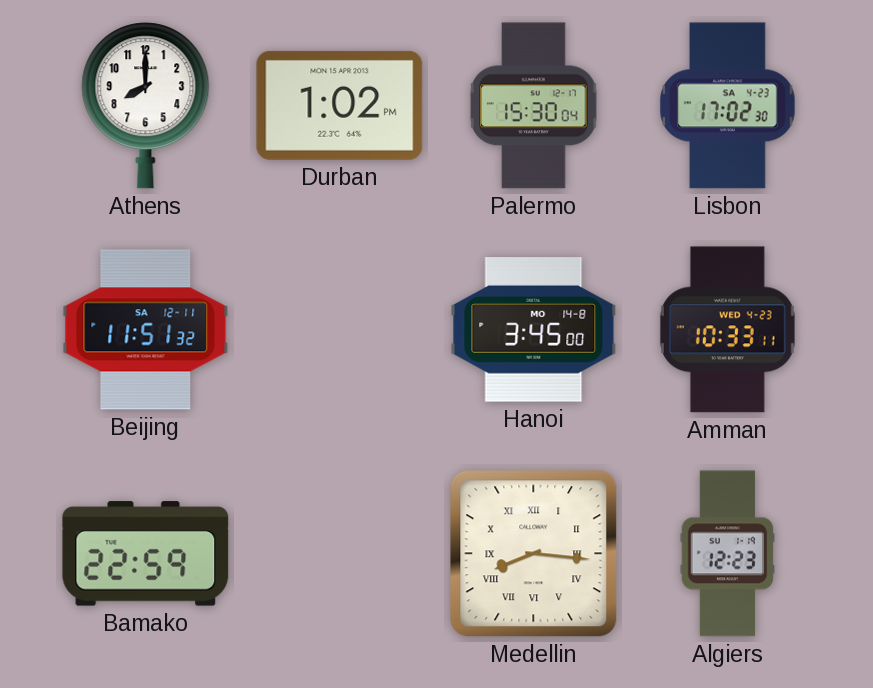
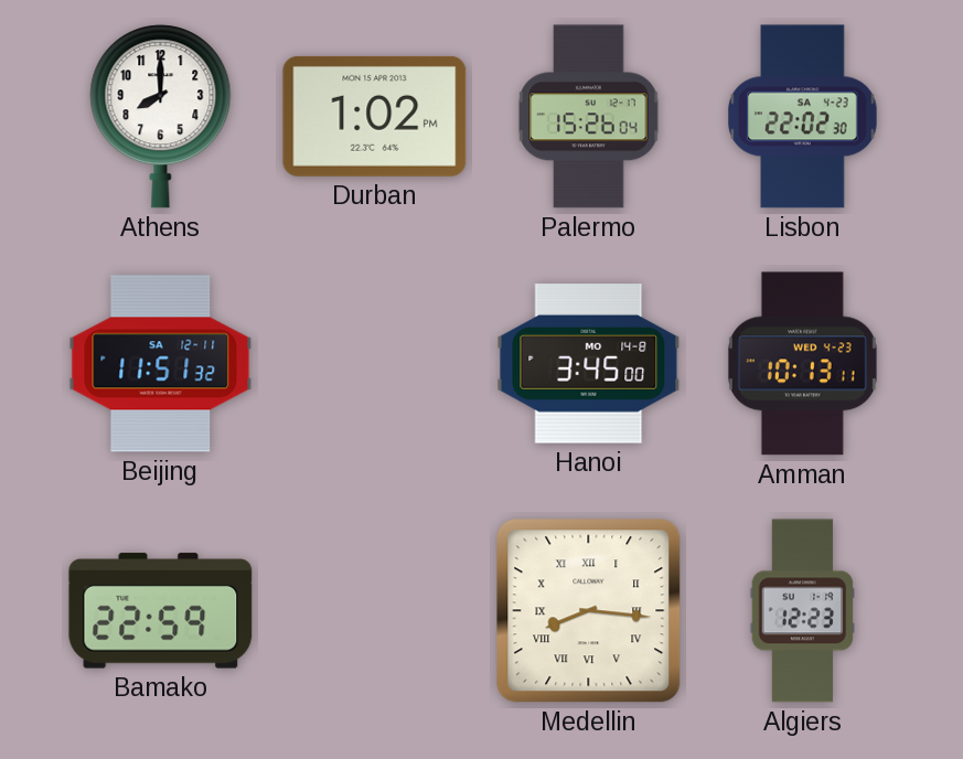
Palermo: 15:30 -> 15:26
Lisbon: 17:02 -> 22:02
Amman: 10:33 -> 10:13
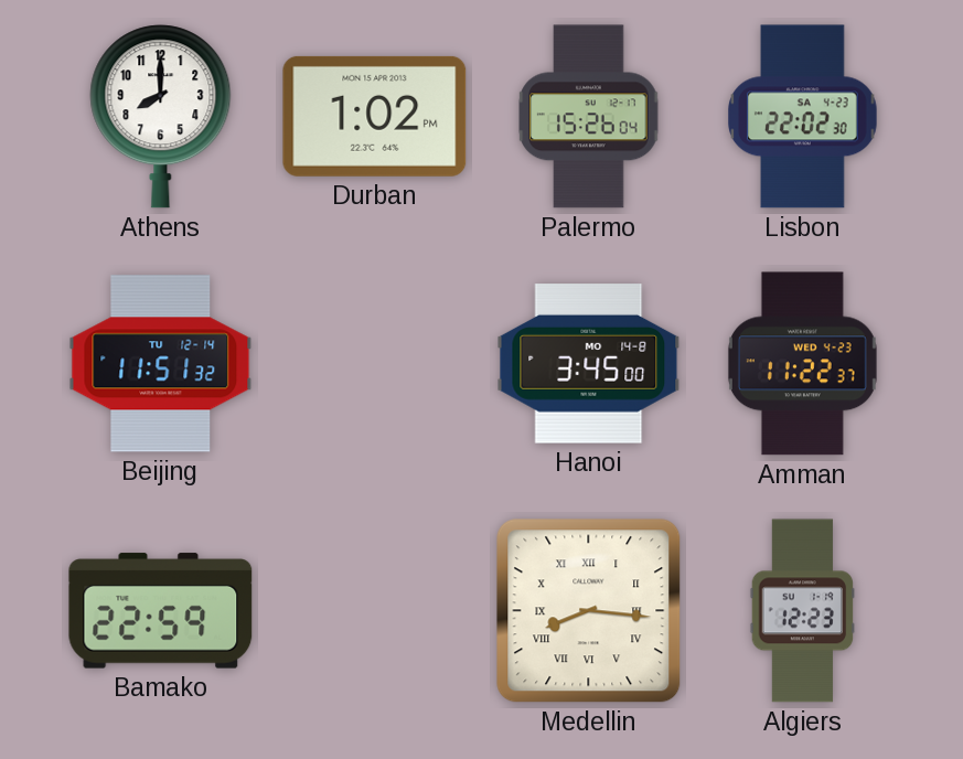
Beijing date: SA 12-11 -> TU 12-14
Amman: 10:13 -> 11:22
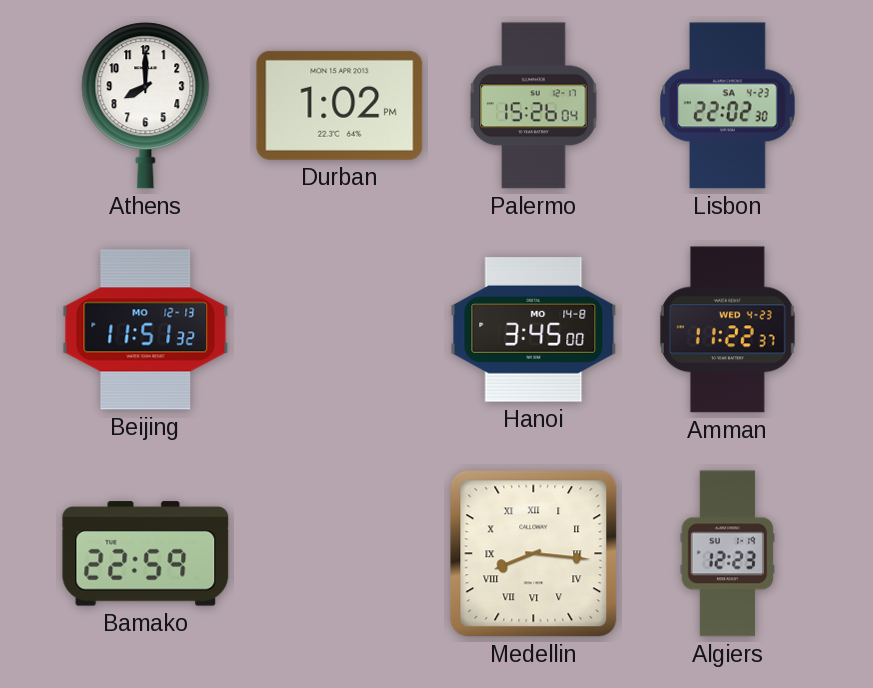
Beijing date: TU 12-14 -> MO 12-13
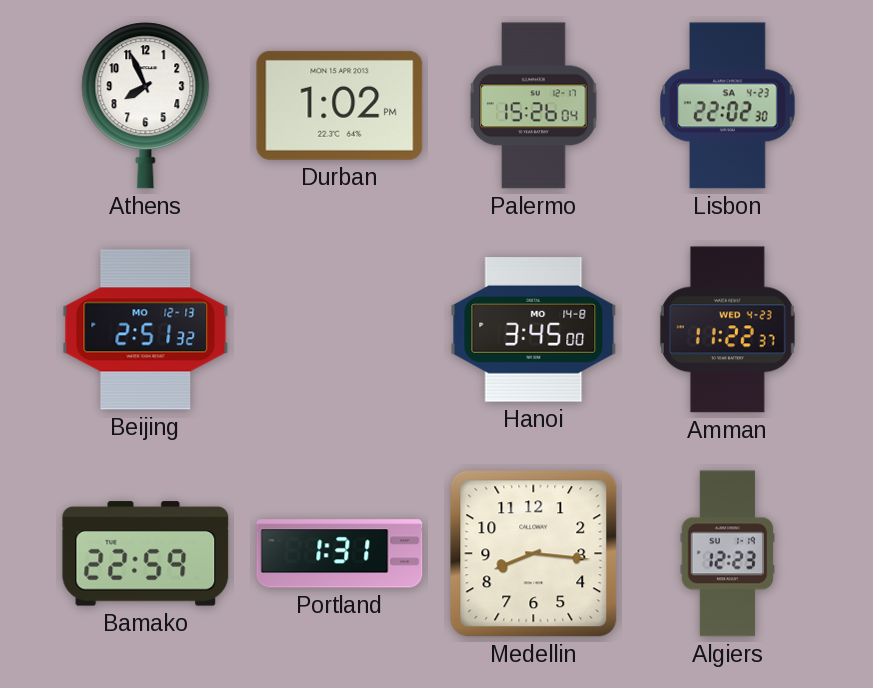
Athens: 8:00 -> 7:56
Beijing: 11:51 -> 2:51
Portland: none -> 1:31
Medellin numerals: Roman -> Arabic
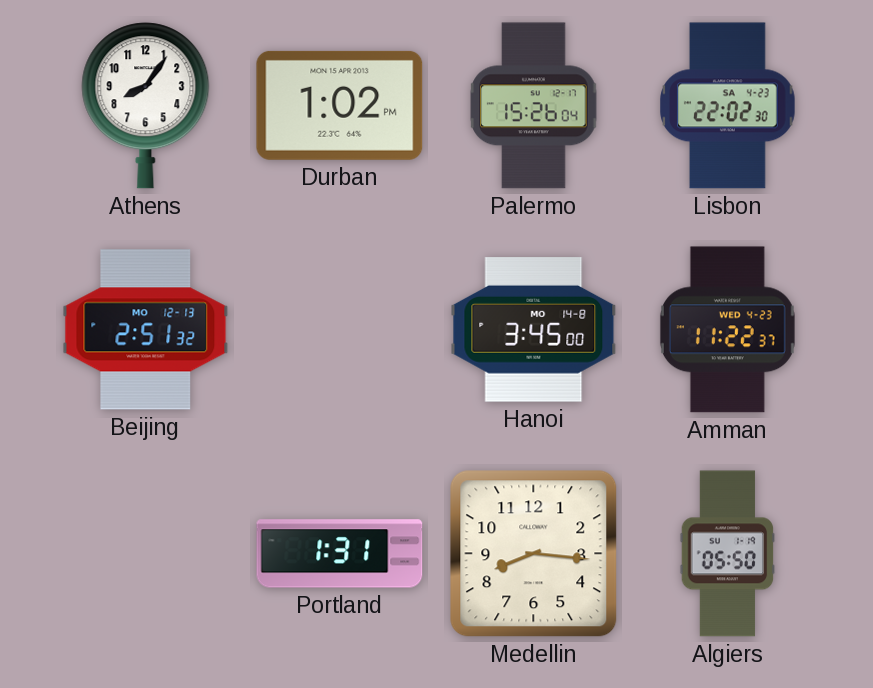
Athens: 7:56 -> 8:06
Bamako: 22:59 -> none
Algiers: 12:23 -> 05:50
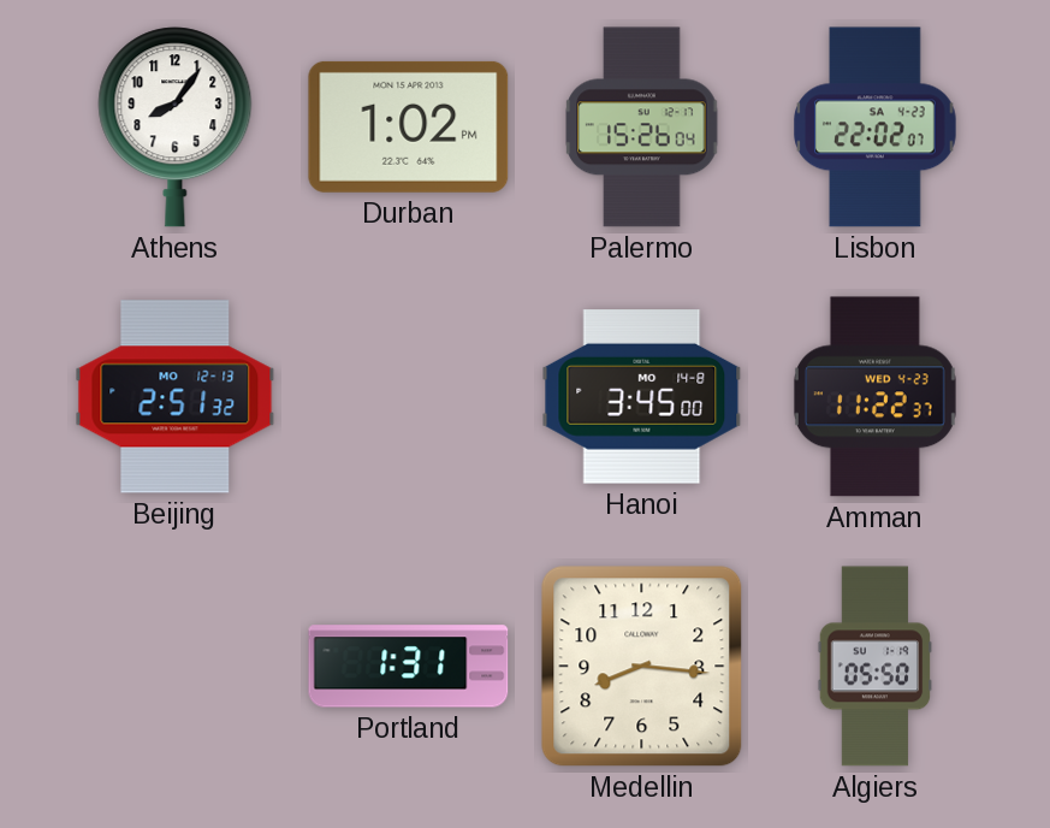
Lisbon: 22:02:30 -> 22:02:07
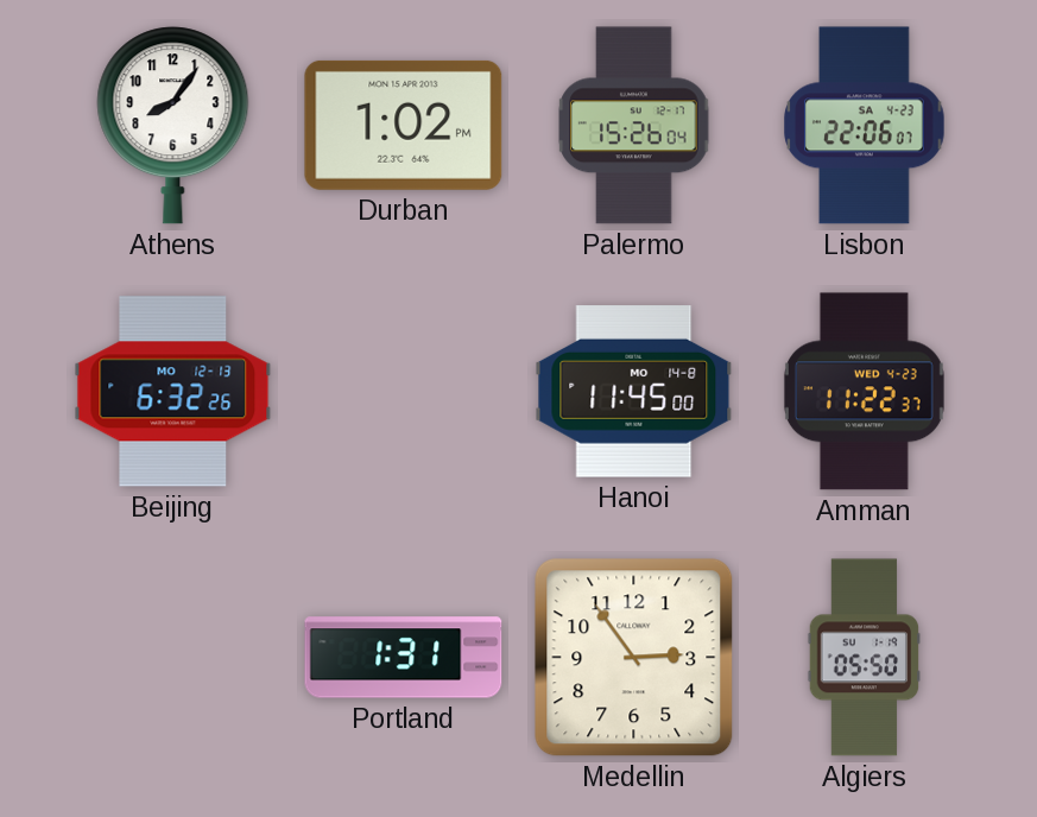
Lisbon: 22:02 -> 22:06
Beijing: 2:51 -> 6:32
Hanoi: 3:45 -> 11:45
Medellin: 8:16 -> 2:54
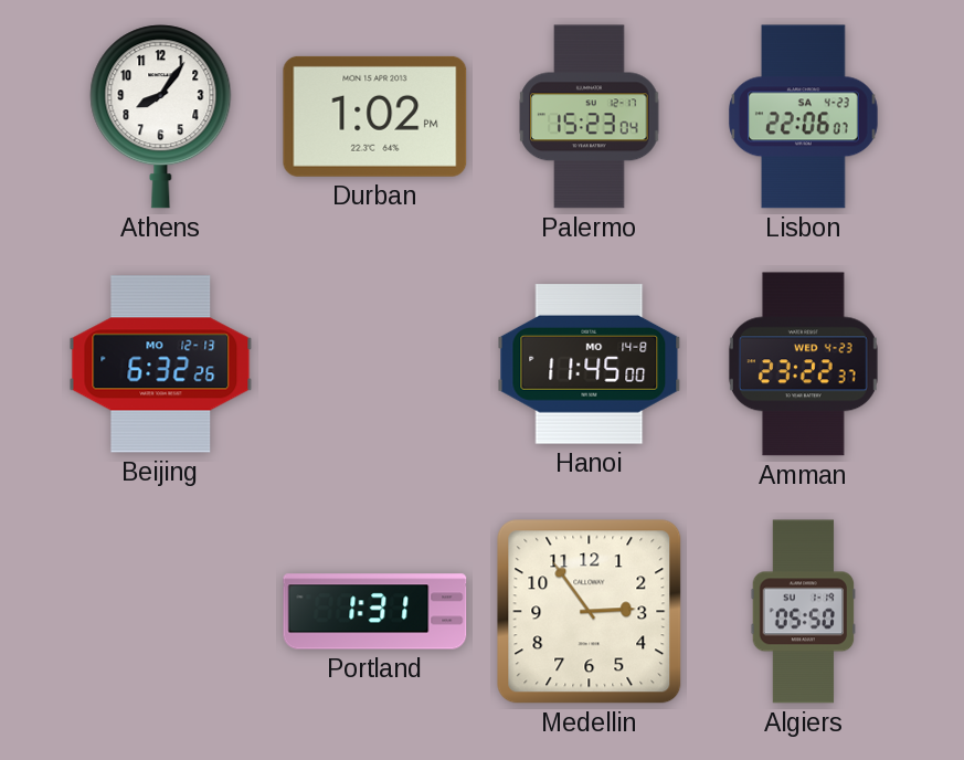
Palermo: 15:26 -> 15:23
Amman: 11:22 -> 23:22
